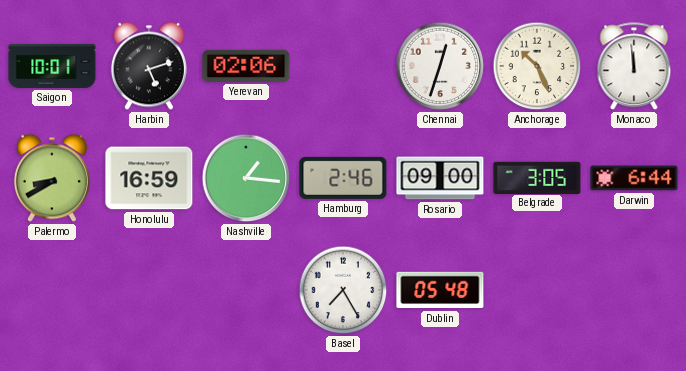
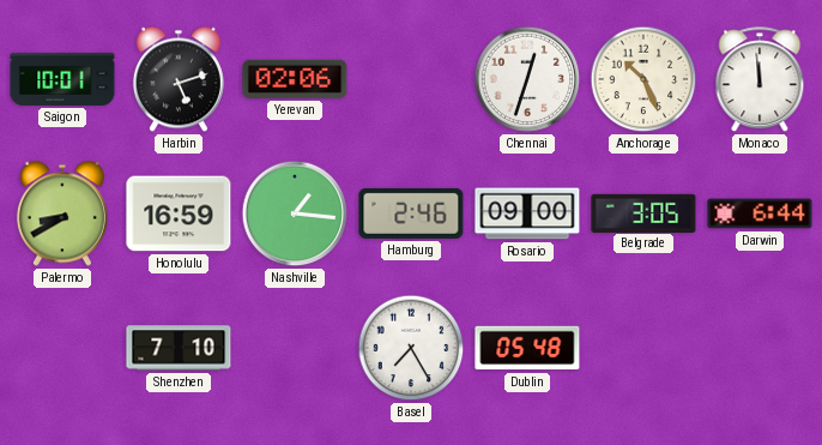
Shenzhen: none -> 7:10
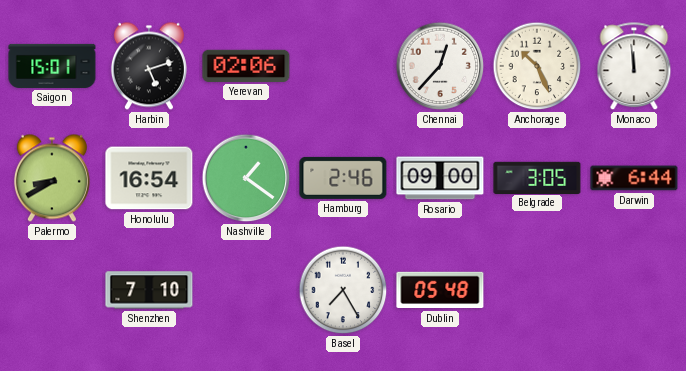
Saigon: 10:01 -> 15:01
Chennai: 12:33 -> 12:37
Honolulu: 16:59 -> 16:54
Nashville: 1:16 -> 1:21
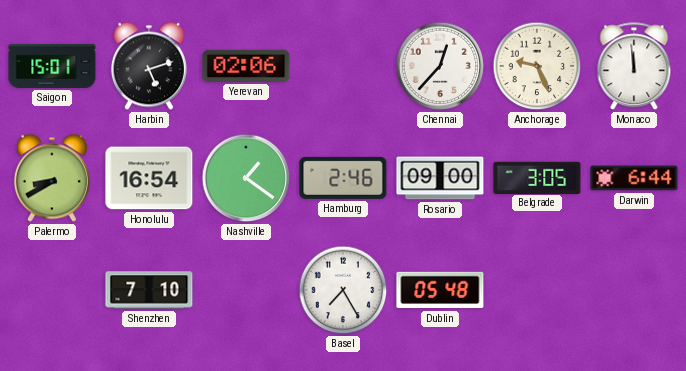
Anchorage: 10:26 -> 9:26
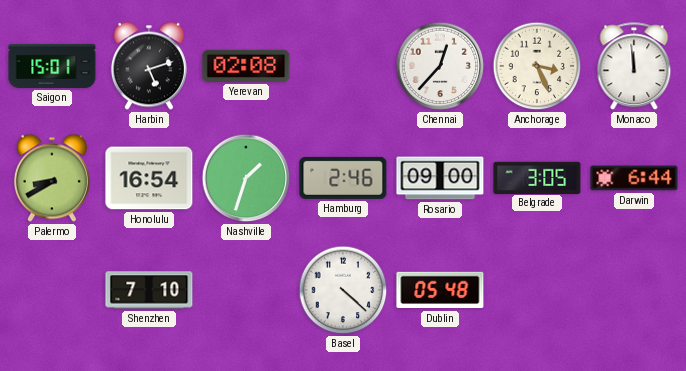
Yerevan: 02:06 -> 02:08
Anchorage: 9:26 -> 3:26
Nashville: 1:21 -> 1:33
Basel: 7:25 -> 4:22
